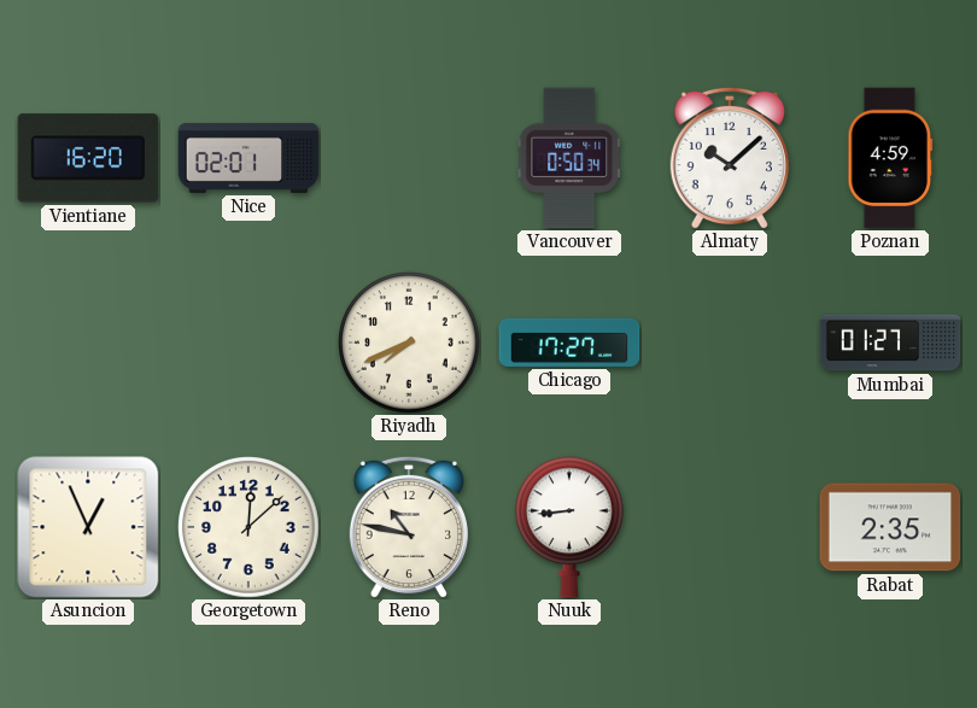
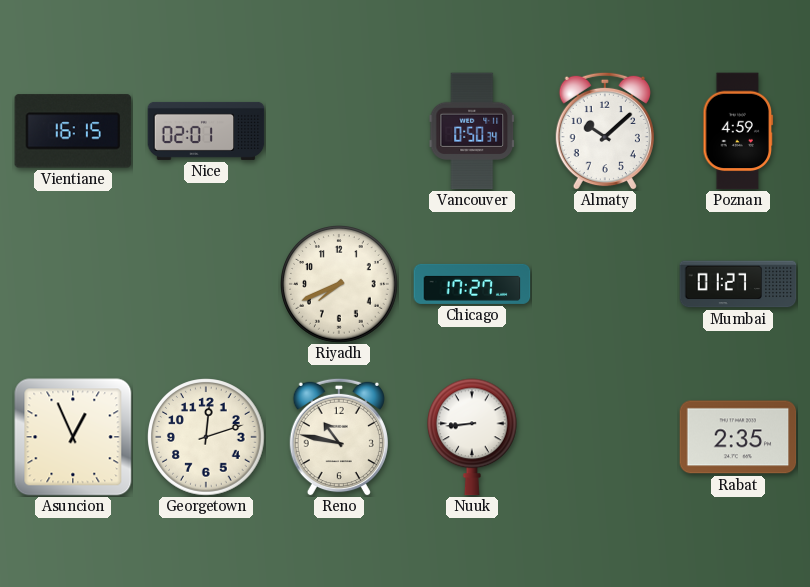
Vientiane: 16:20 -> 16:15
Georgetown: 12:08 -> 12:12
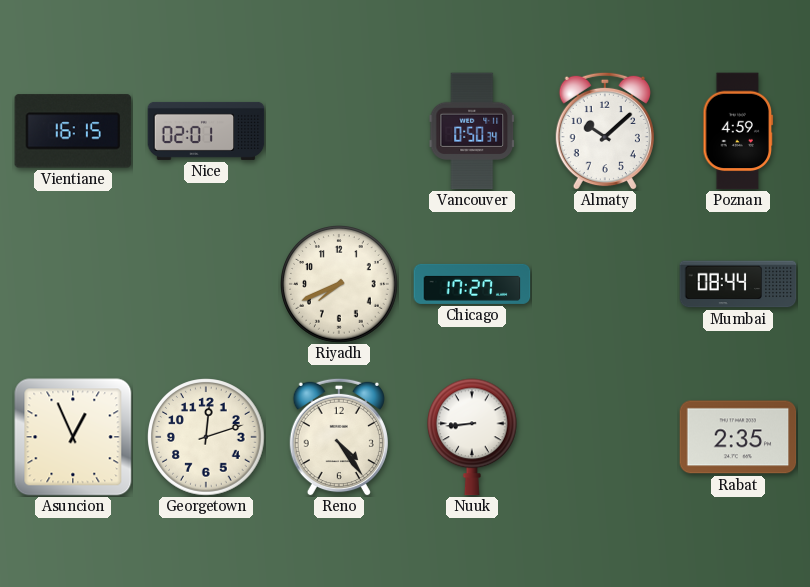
Mumbai: 01:27 -> 08:44
Reno: 10:47 -> 4:24
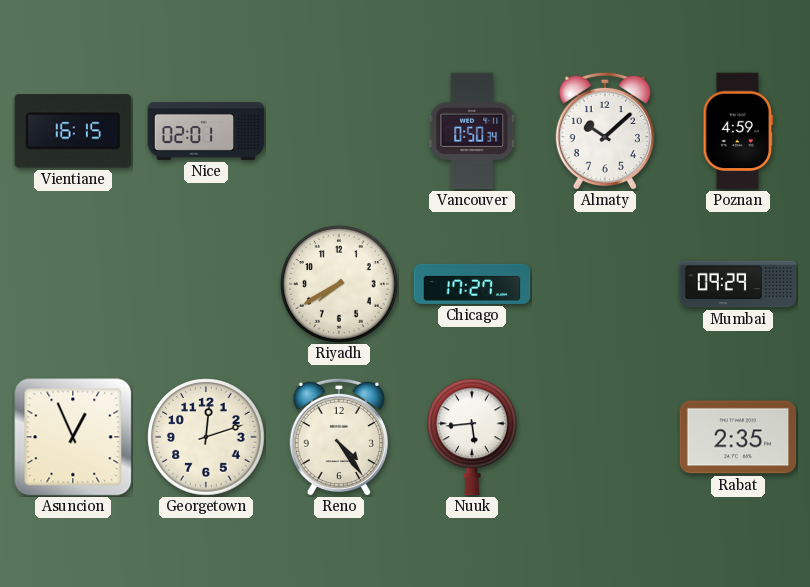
Riyadh: 7:41 -> 7:40
Mumbai: 08:44 -> 09:29
Nuuk: 8:44 -> 5:44
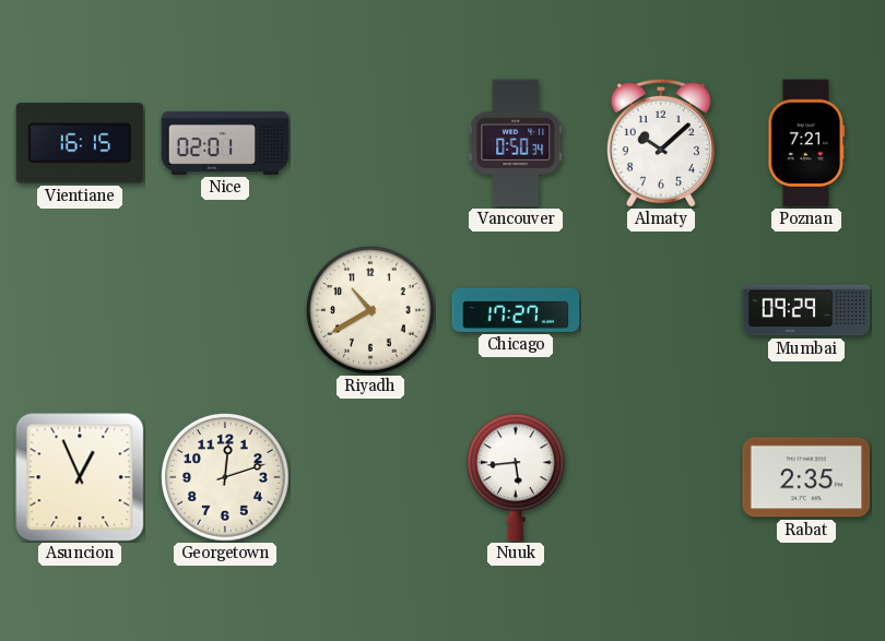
Poznan: 4:59 -> 7:21
Riyadh: 7:40 -> 10:40
Reno: 4:24 -> none
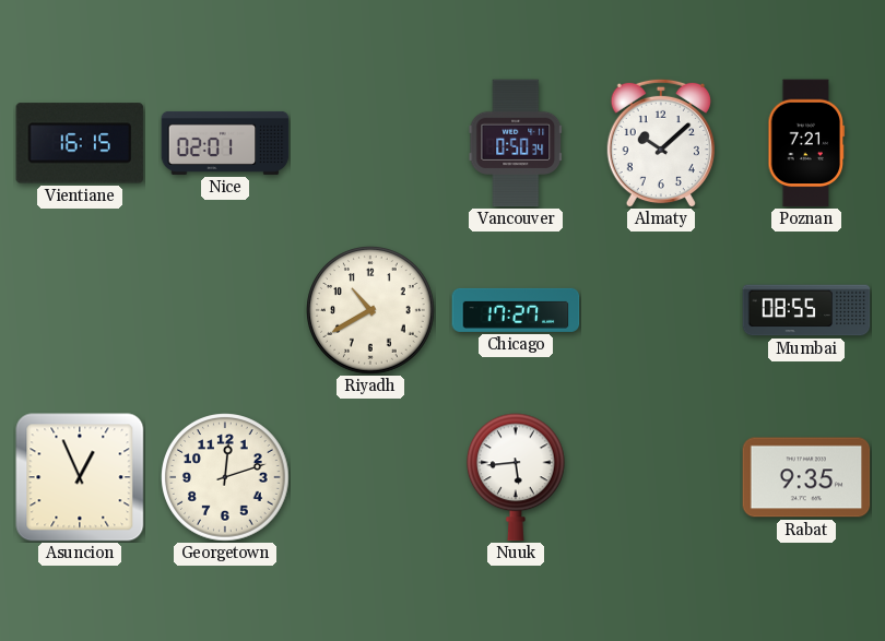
Mumbai: 09:29 -> 08:55
Rabat: 2:35 -> 9:35
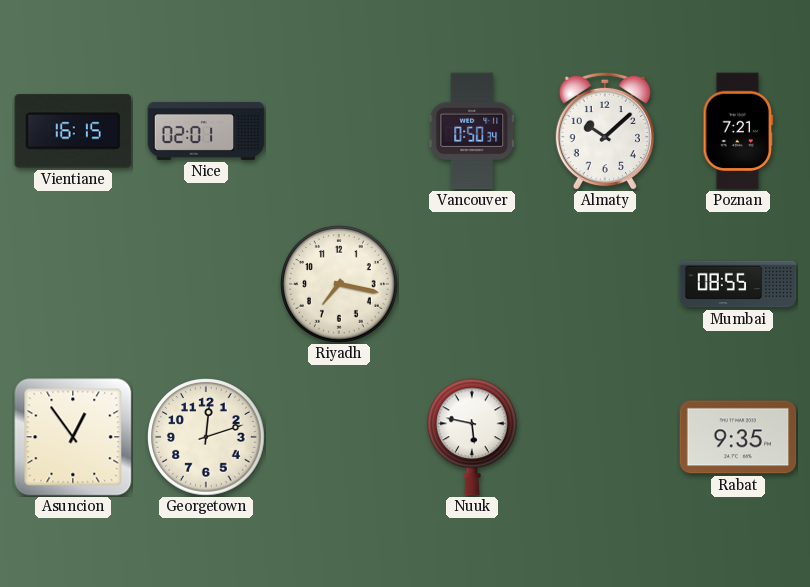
Riyadh: 10:40 -> 7:17
Chicago: 17:27 -> none
Asuncion: 12:56 -> 12:54
Nuuk: 5:44 -> 5:47
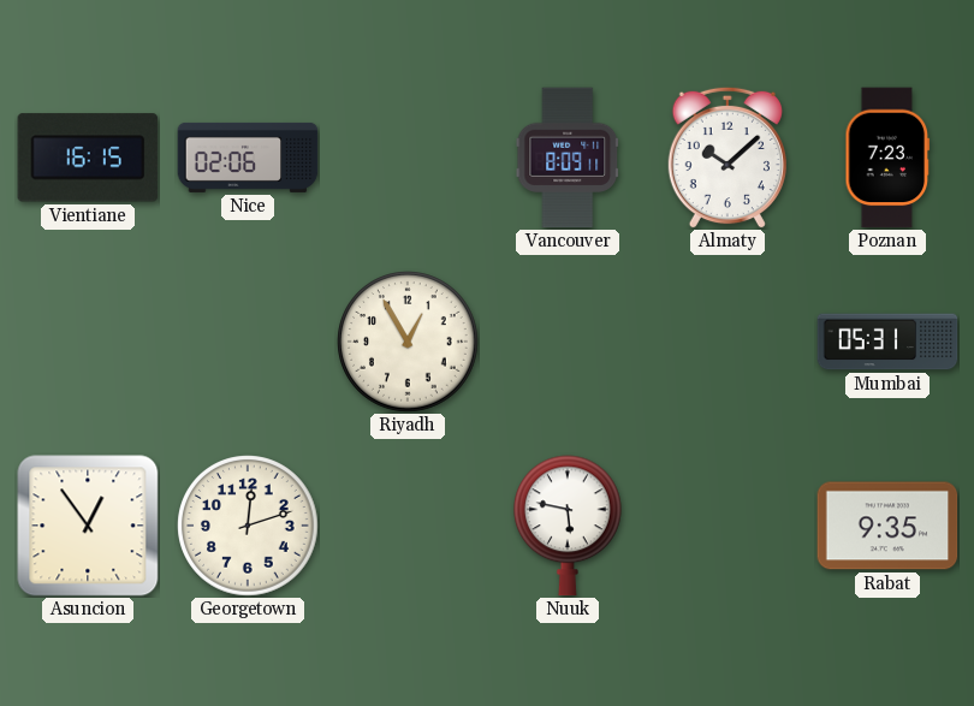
Nice: 02:01 -> 02:06
Vancouver: 0:50 -> 8:09
Poznan: 7:21 -> 7:23
Riyadh: 7:17 -> 12:55
Mumbai: 08:55 -> 05:31
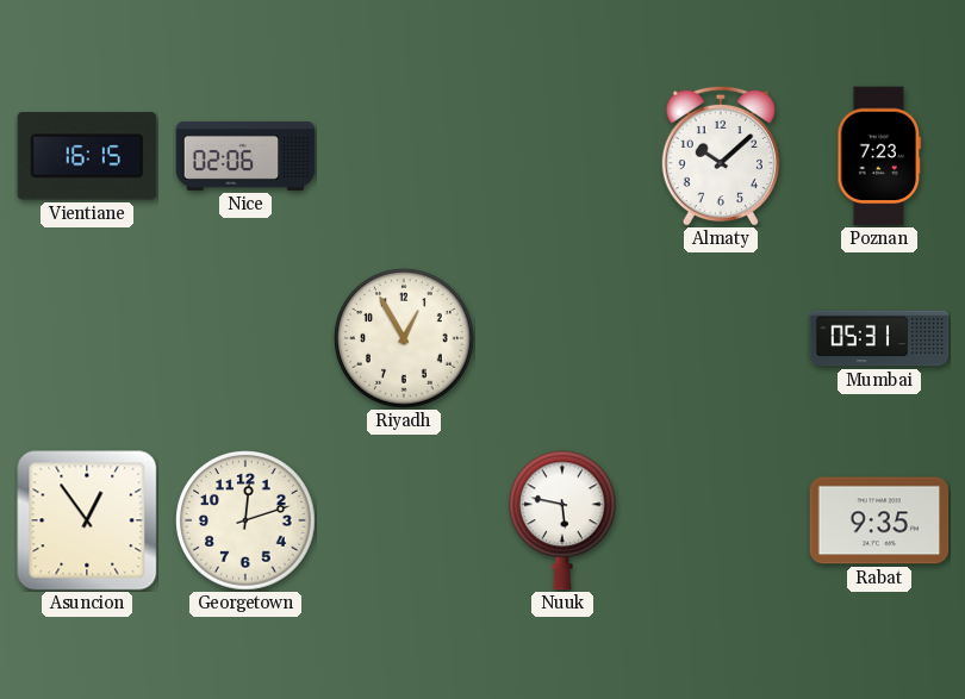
Vancouver: 8:09 -> none
